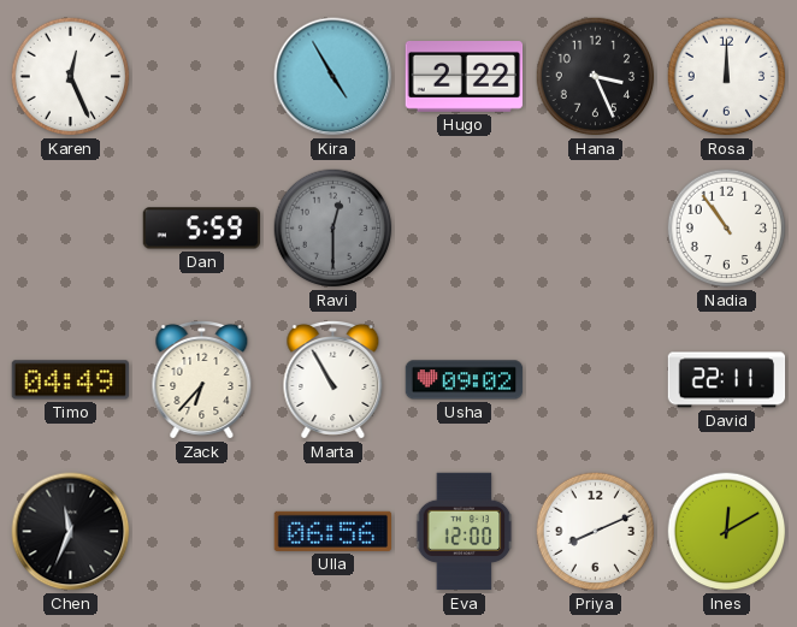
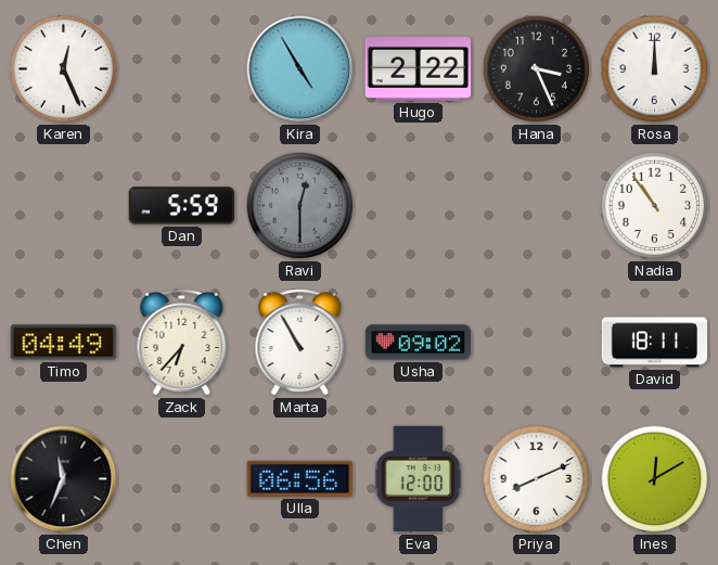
David: 22:11 -> 18:11
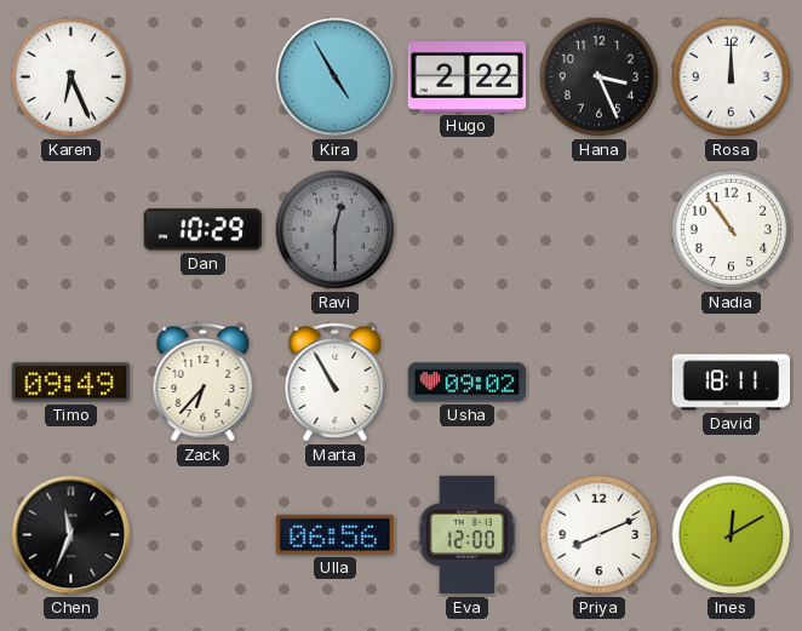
Karen: 12:26 -> 6:26
Dan: 5:59 -> 10:29
Timo: 04:49 -> 09:49
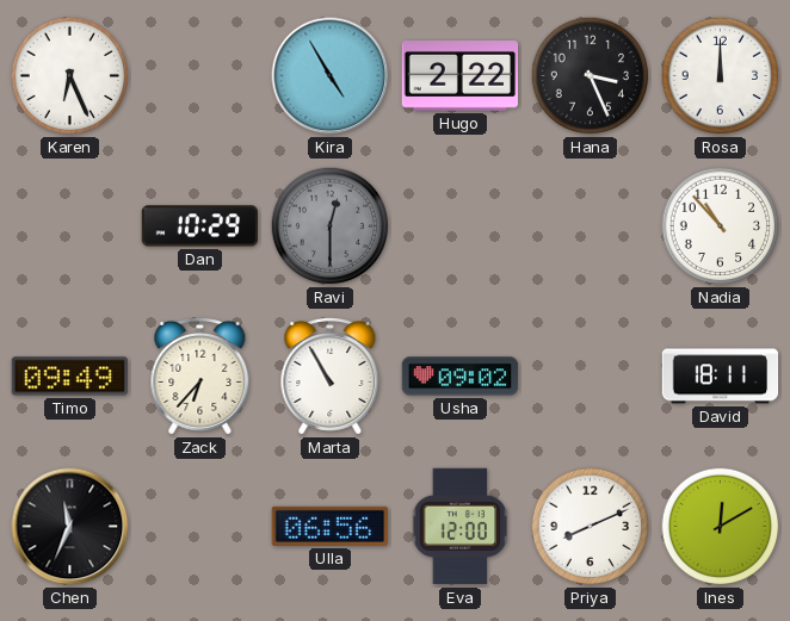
Nadia: 10:54 -> 10:53
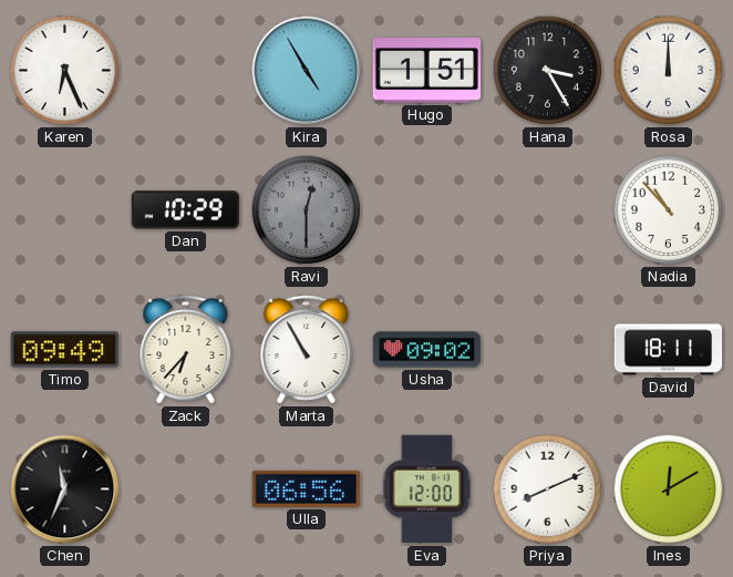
Hugo: 2:22 -> 1:51
Hana: 3:26 -> 3:25
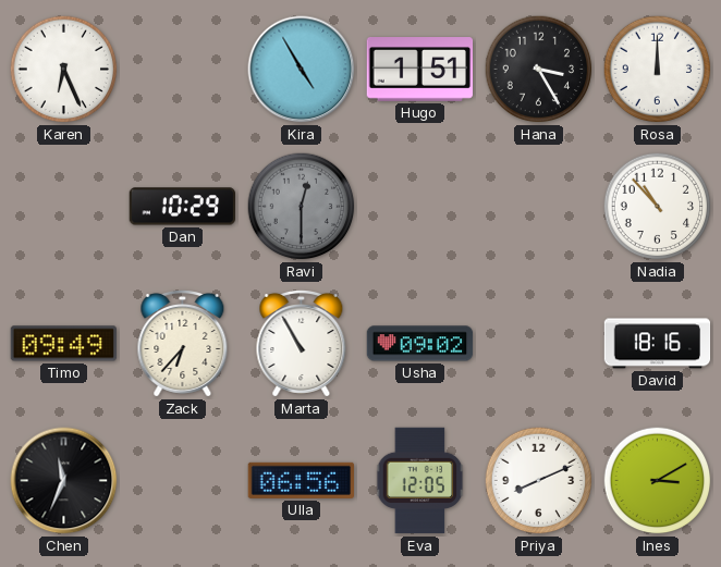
David: 18:11 -> 18:16
Eva: 12:00 -> 12:05
Ines: 12:10 -> 3:10
